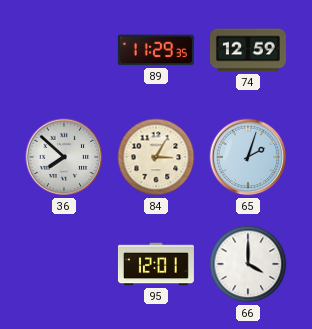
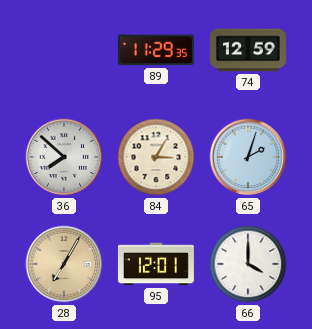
28: none -> 7:05
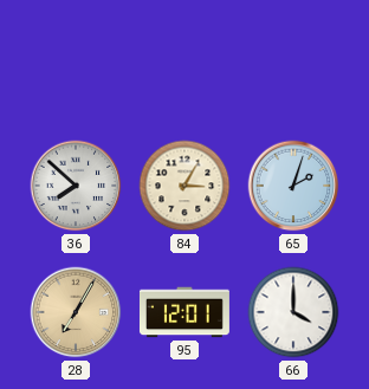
89: 11:29 -> none
74: 12:59 -> none
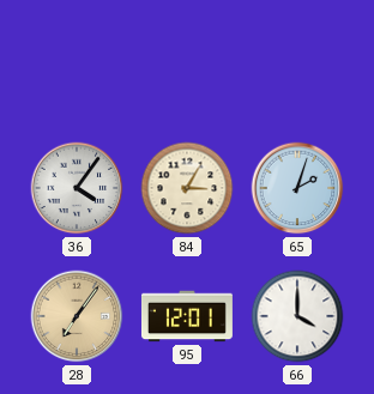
36: 7:52 -> 4:06
28: 7:05 -> 7:06
